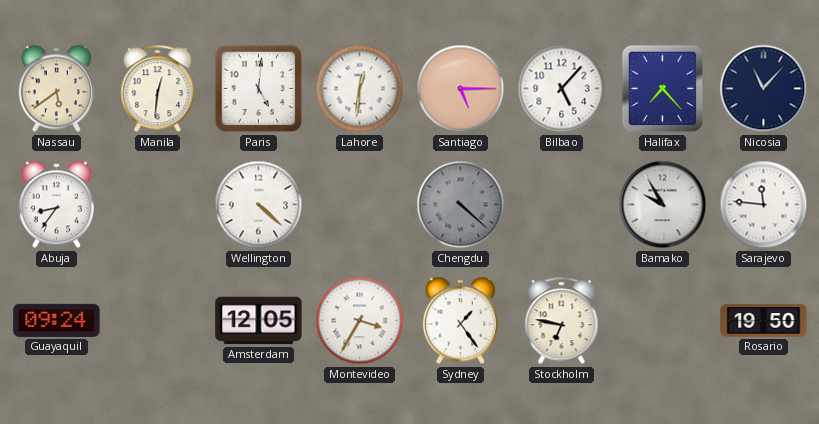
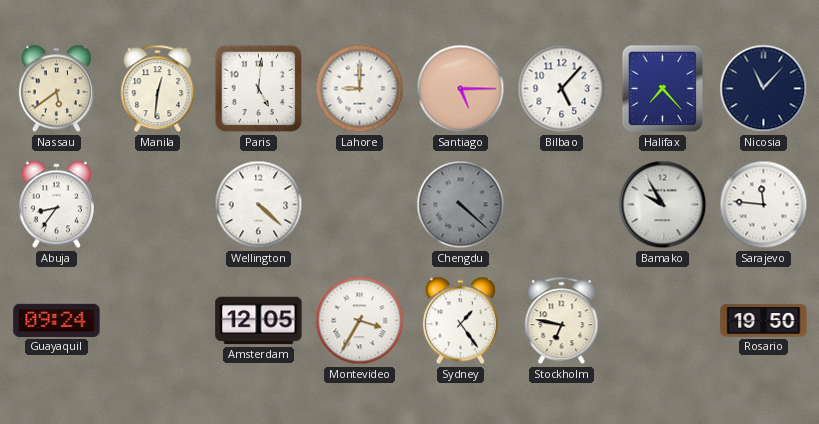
Lahore: 12:31 -> 9:00
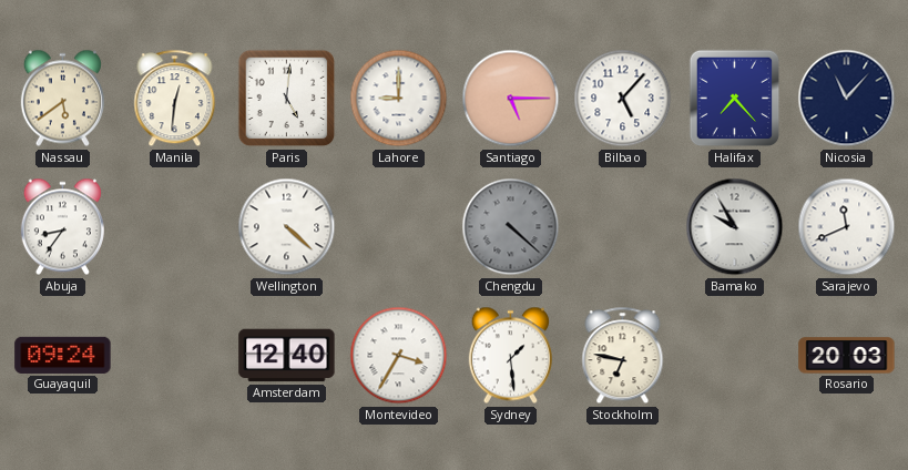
Sarajevo: 11:46 -> 11:41
Amsterdam: 12:05 -> 12:40
Sydney: 1:24 -> 1:29
Rosario: 19:50 -> 20:03
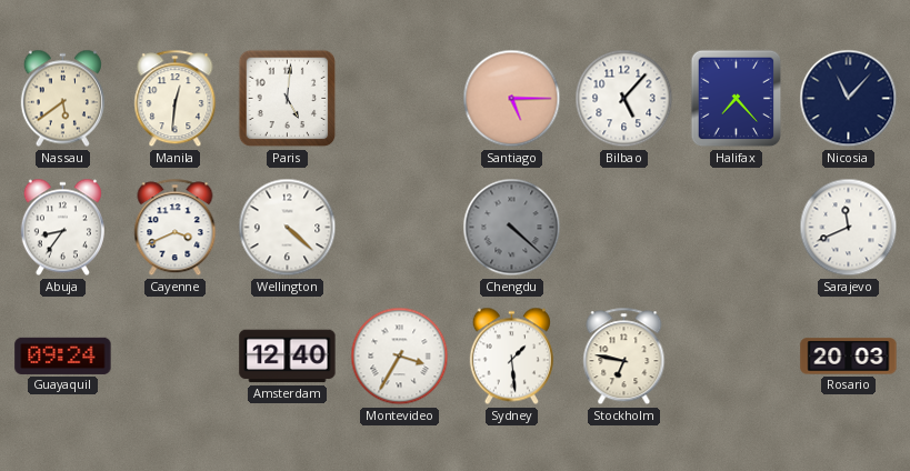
Lahore: 9:00 -> none
Cayenne: none -> 3:41
Bamako: 9:55 -> none
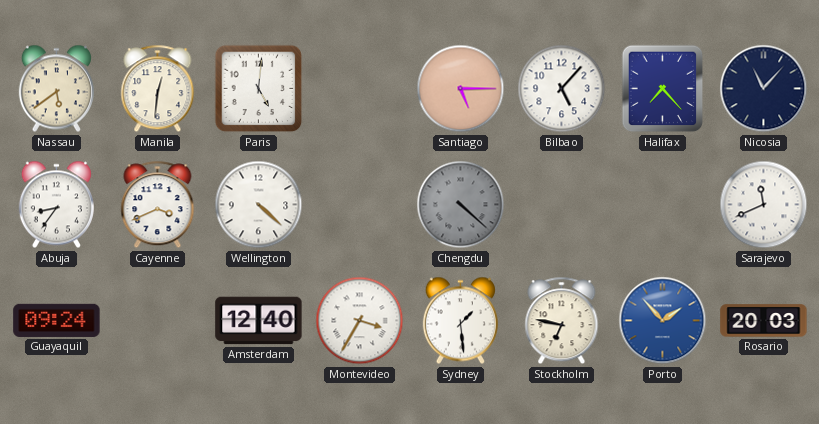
Porto: none -> 1:53
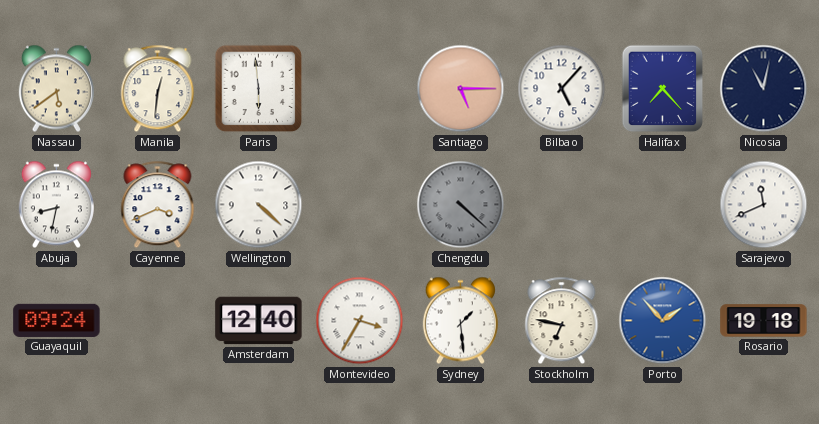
Paris: 5:01 -> 5:59
Nicosia: 11:07 -> 11:02
Abuja: 8:36 -> 8:32
Rosario: 20:03 -> 19:18
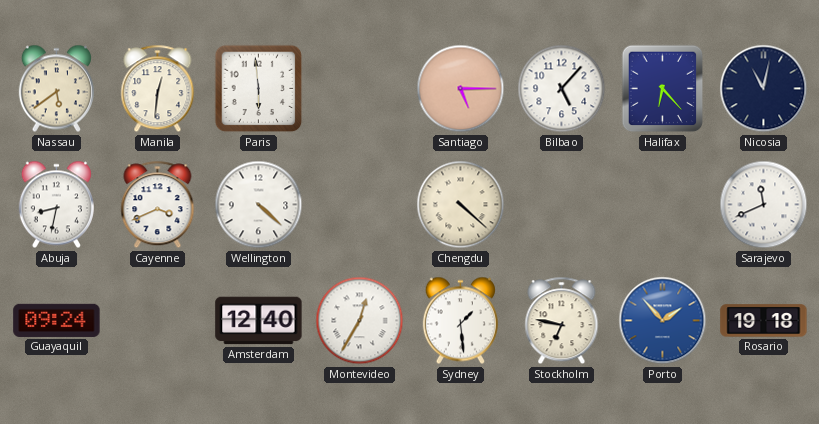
Halifax: 7:23 -> 6:23
Chengdu dial: grey -> cream
Montevideo: 3:35 -> 12:35
